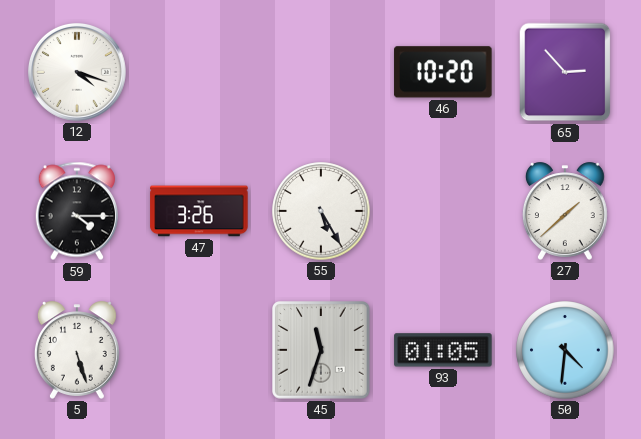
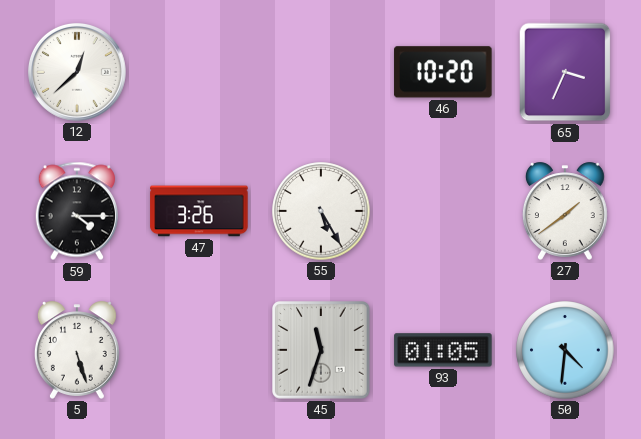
12: 4:18 -> 12:38
65: 2:53 -> 3:34
27: 1:38 -> 1:39
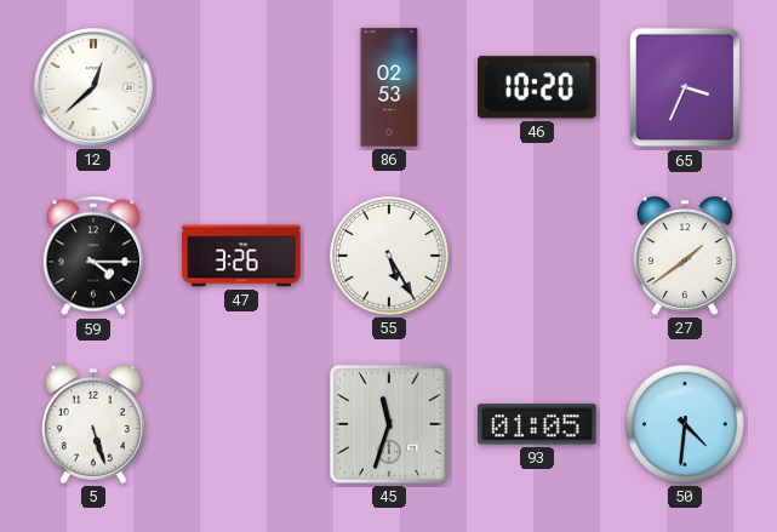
86: none -> 02:53
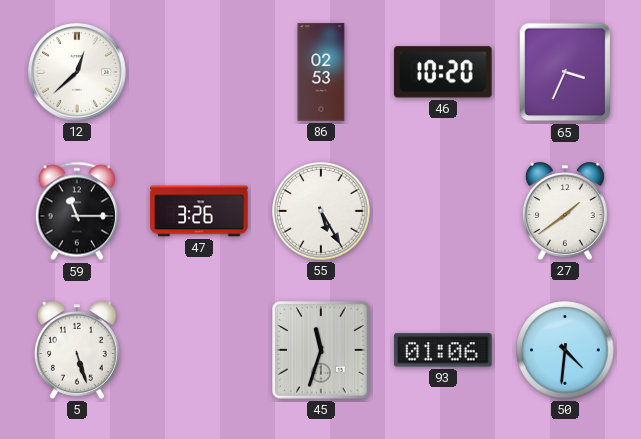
59: 4:15 -> 11:15
93: 01:05 -> 01:06
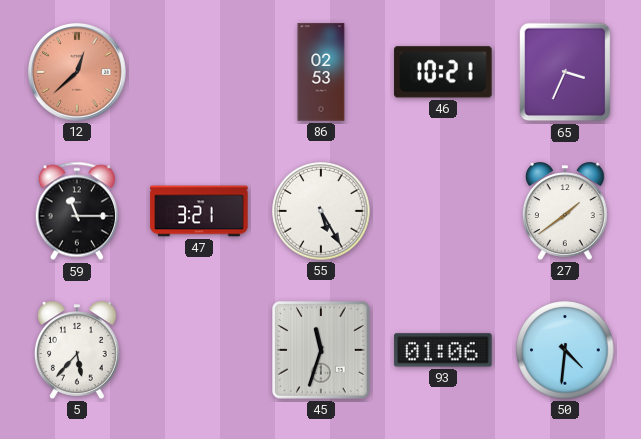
12 dial: white -> salmon
46: 10:20 -> 10:21
47: 3:26 -> 3:21
5: 5:27 -> 5:37
